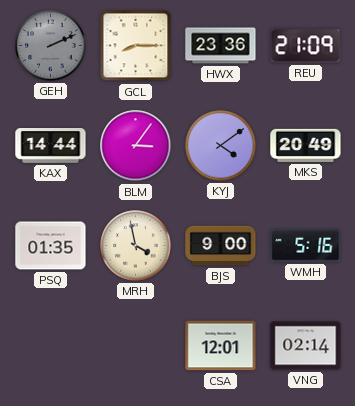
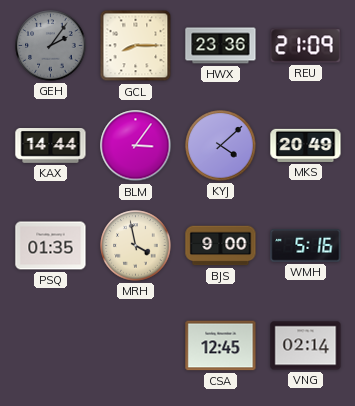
GEH: 2:11 -> 2:06
KYJ: 4:09 -> 4:08
CSA: 12:01 -> 12:45
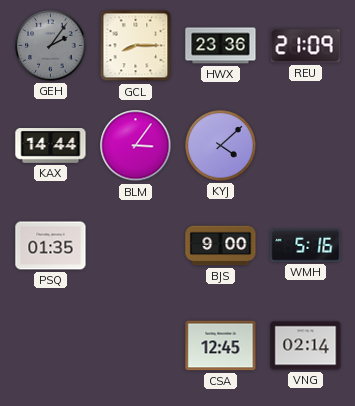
MKS: 20:49 -> none
MRH: 3:58 -> none
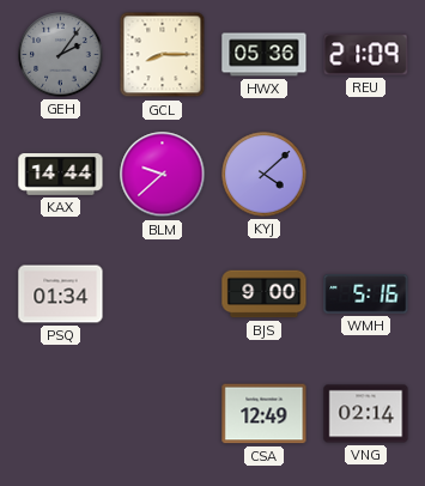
HWX: 23:36 -> 05:36
BLM: 3:06 -> 9:38
PSQ: 01:35 -> 01:34
CSA: 12:45 -> 12:49
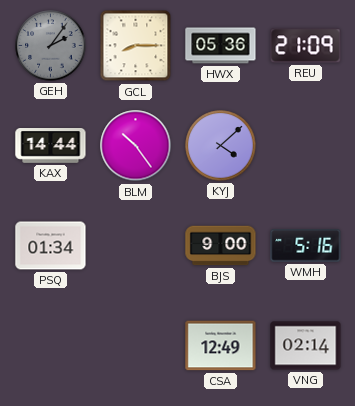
BLM: 9:38 -> 10:24
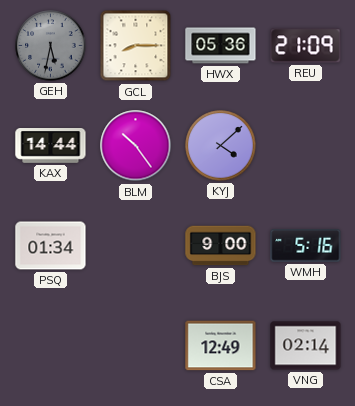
GEH: 2:06 -> 5:32
